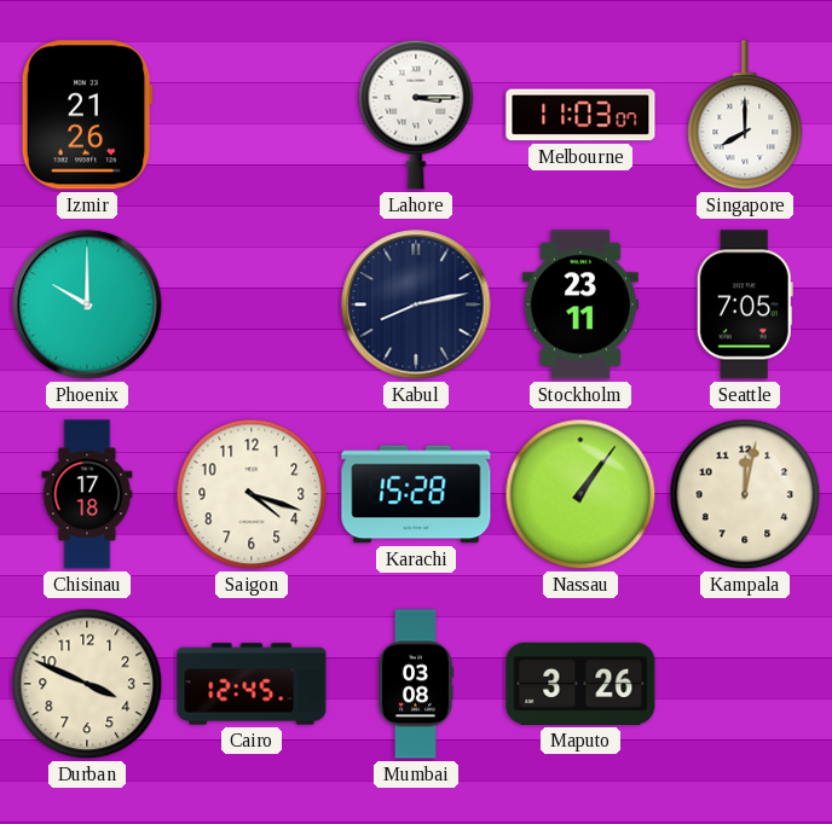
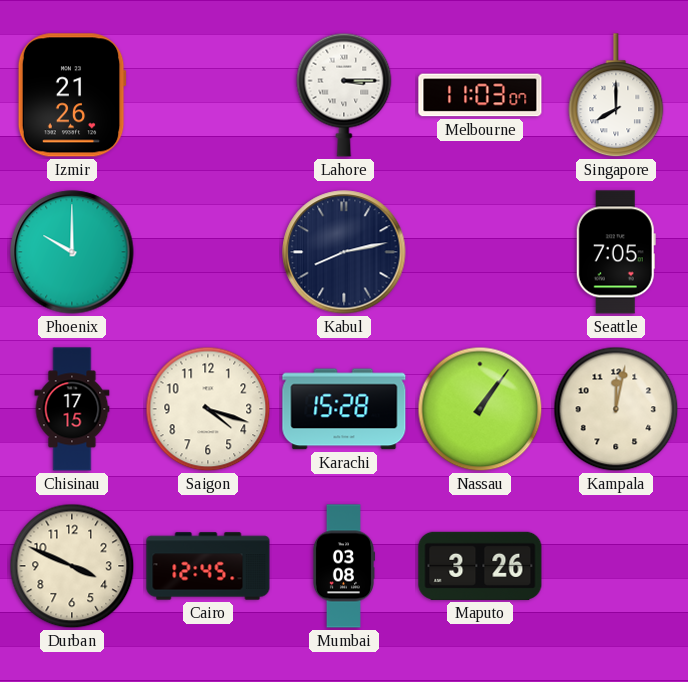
Stockholm: 23:11 -> none
Chisinau: 17:18 -> 17:15
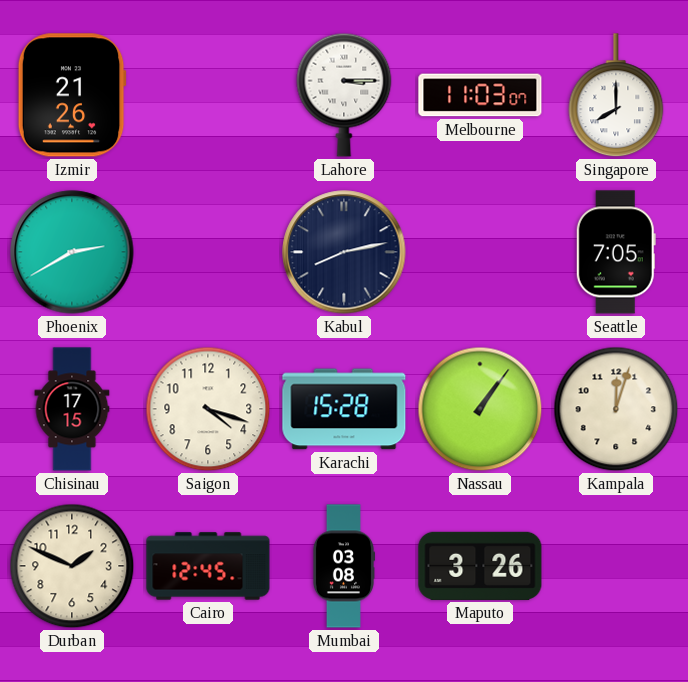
Phoenix: 10:00 -> 2:40
Kampala: 12:02 -> 12:03
Durban: 3:49 -> 1:49
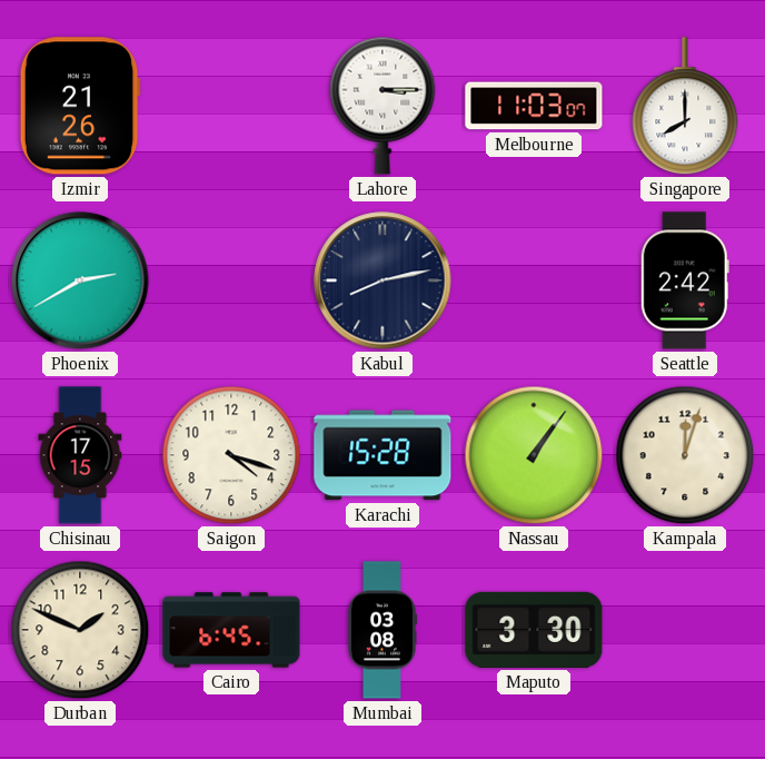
Seattle: 7:05 -> 2:42
Cairo: 12:45 -> 6:45
Maputo: 3:26 -> 3:30
